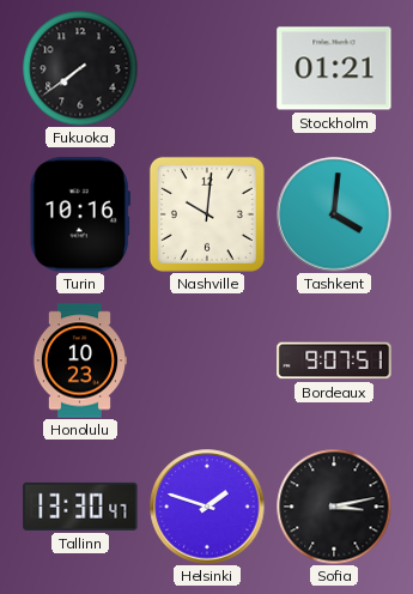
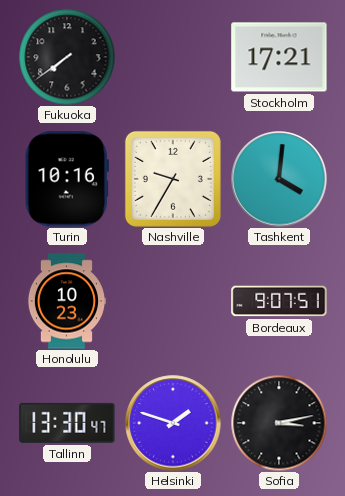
Stockholm: 01:21 -> 17:21
Nashville: 10:01 -> 9:35
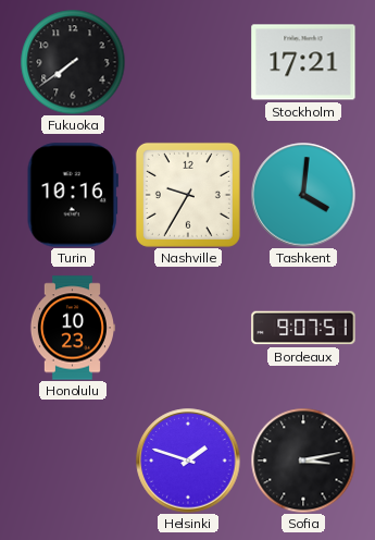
Tallinn: 13:30 -> none
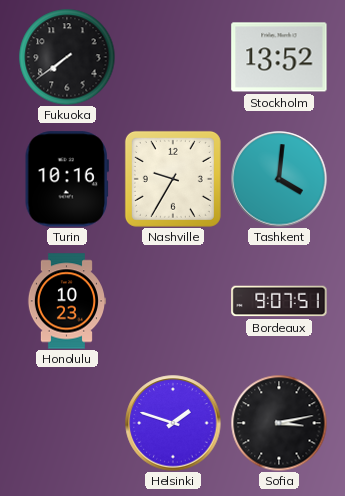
Stockholm: 17:21 -> 13:52
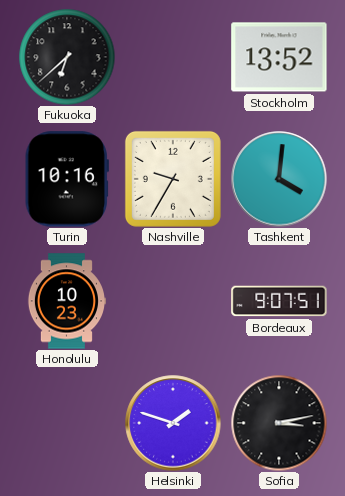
Fukuoka: 7:39 -> 6:38
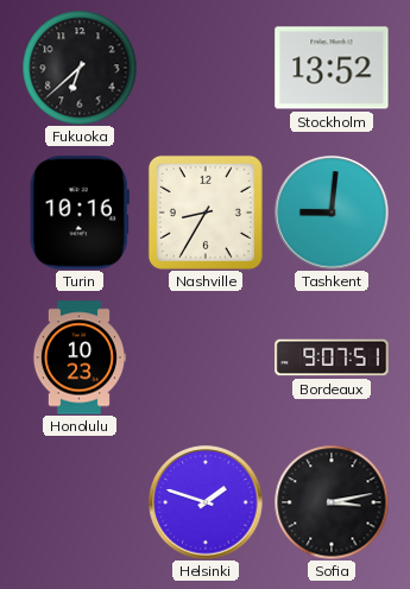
Nashville: 9:35 -> 8:35
Tashkent: 4:01 -> 9:01
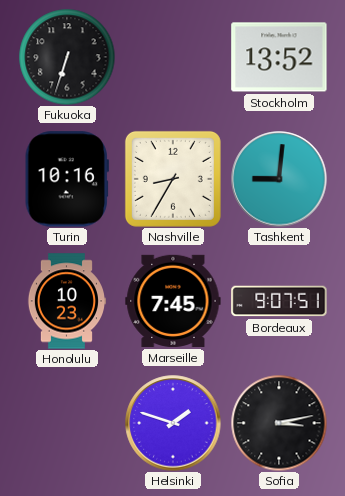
Fukuoka: 6:38 -> 6:33
Marseille: none -> 7:45
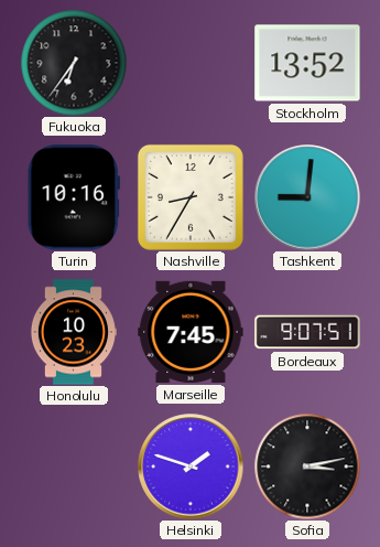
Fukuoka: 6:33 -> 6:36
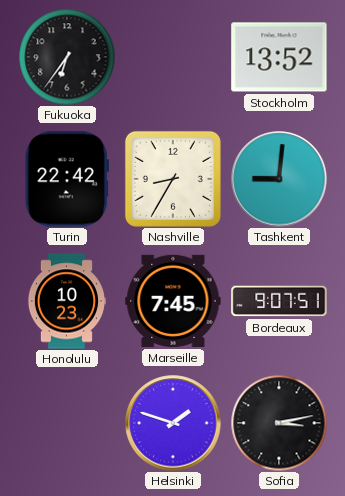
Turin: 10:16 -> 22:42
